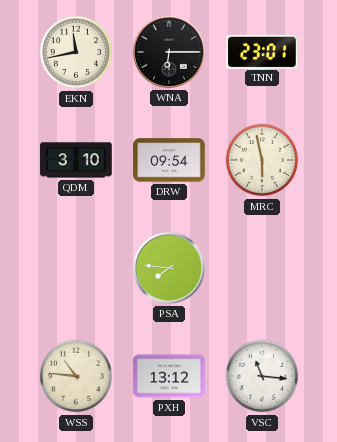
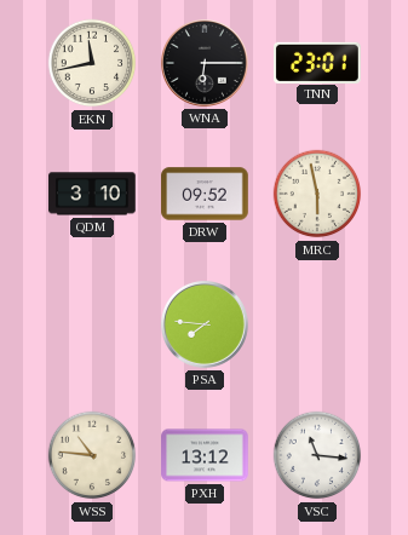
DRW: 09:54 -> 09:52
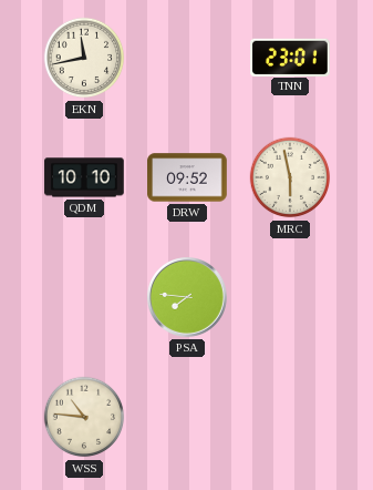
WNA: 6:15 -> none
QDM: 3:10 -> 10:10
PXH: 13:12 -> none
VSC: 11:16 -> none
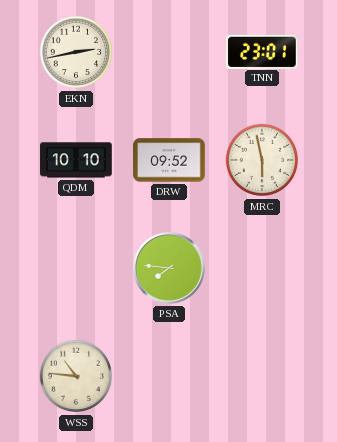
EKN: 11:43 -> 2:43
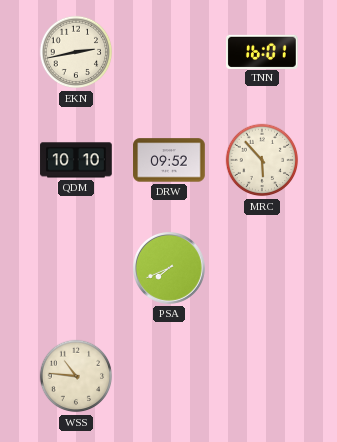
TNN: 23:01 -> 16:01
MRC: 5:58 -> 5:53
PSA: 7:46 -> 7:41
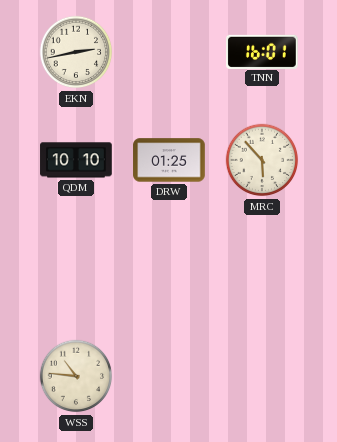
DRW: 09:52 -> 01:25
PSA: 7:41 -> none
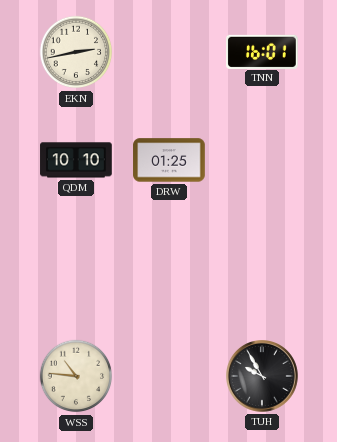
MRC: 5:53 -> none
TUH: none -> 9:55
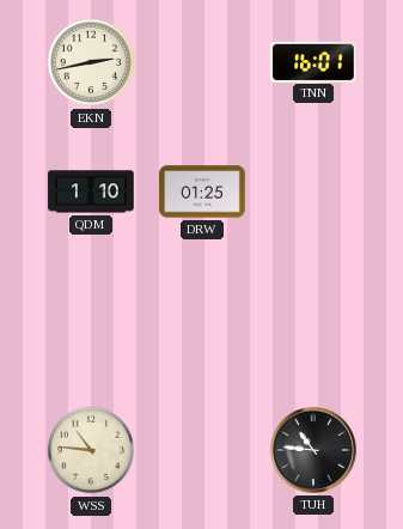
QDM: 10:10 -> 1:10
TUH: 9:55 -> 10:46
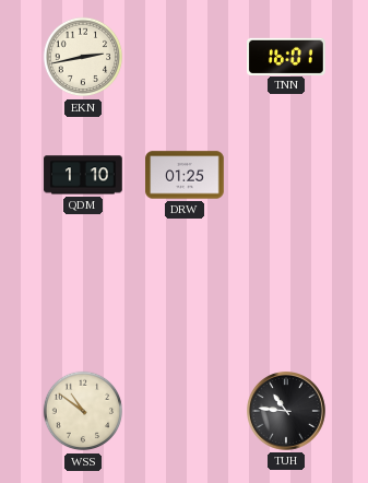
WSS: 10:46 -> 10:51
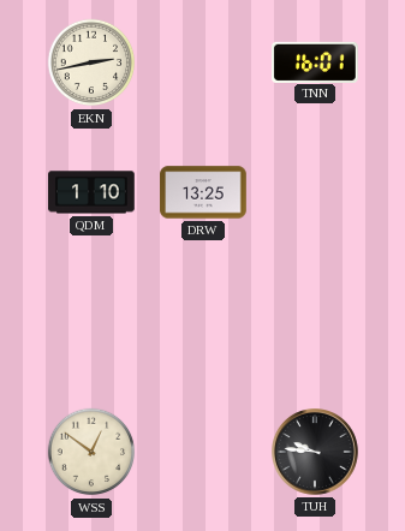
DRW: 01:25 -> 13:25
WSS: 10:51 -> 12:51
TUH: 10:46 -> 9:46
